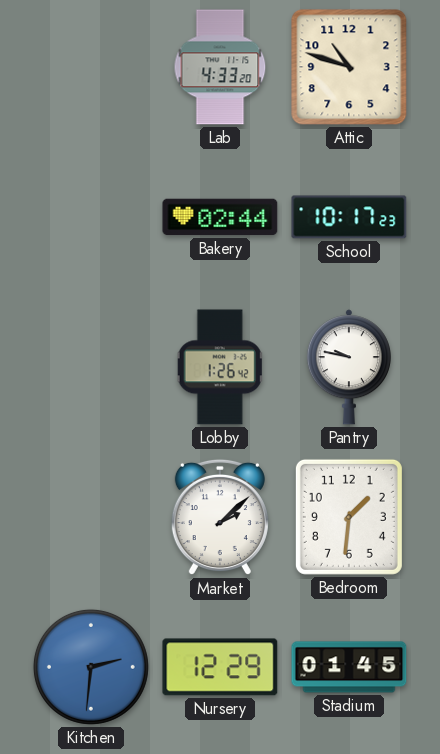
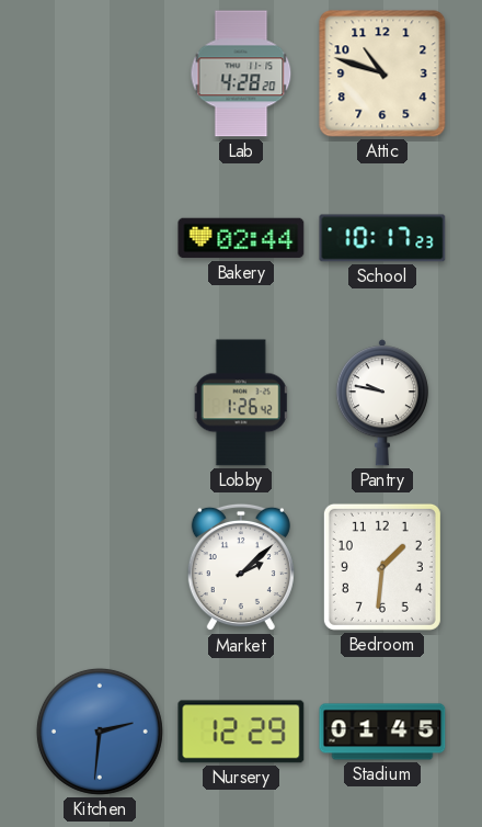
Lab: 4:33 -> 4:28
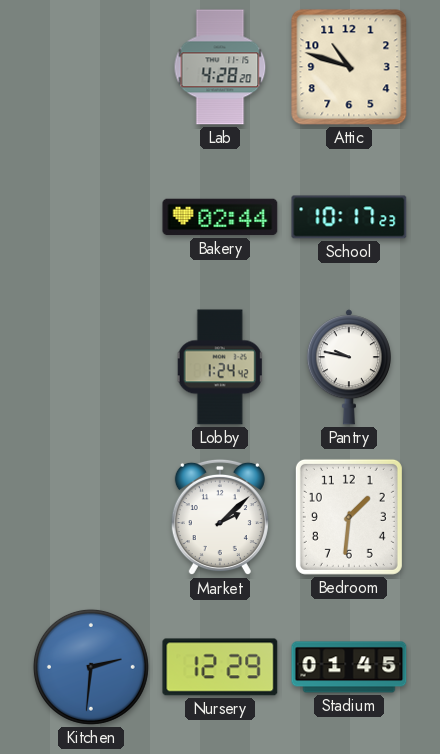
Lobby: 1:26 -> 1:24
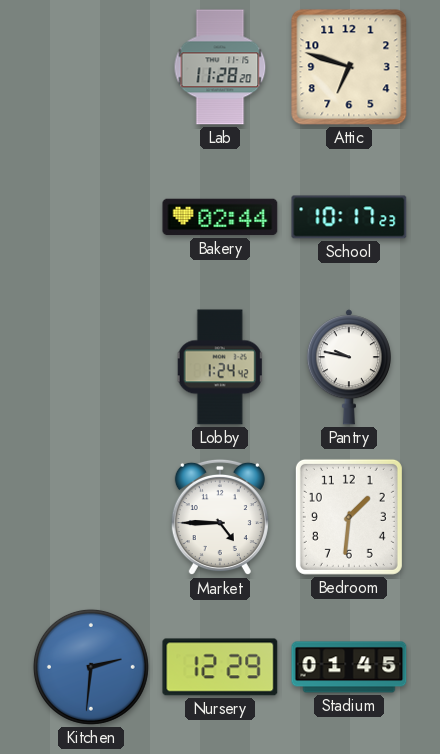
Lab: 4:28 -> 11:28
Attic: 10:48 -> 6:48
Market: 2:08 -> 4:45
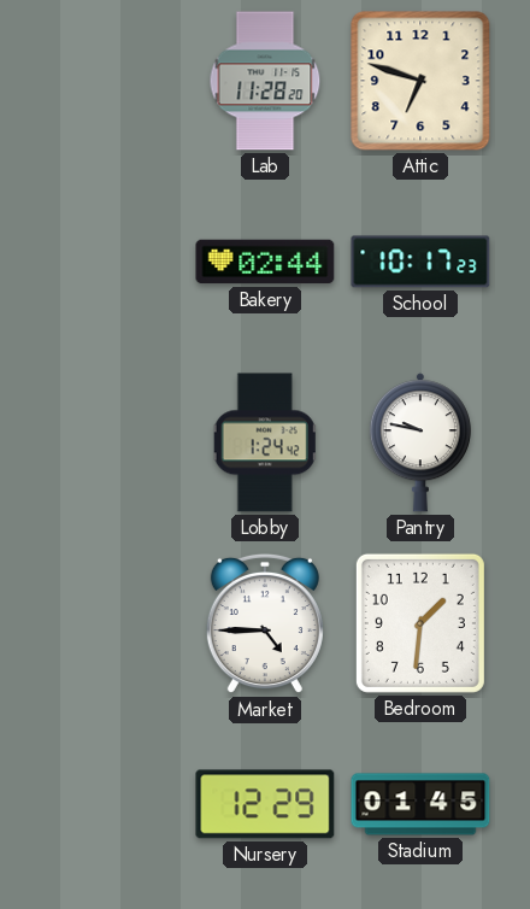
Kitchen: 2:31 -> none
